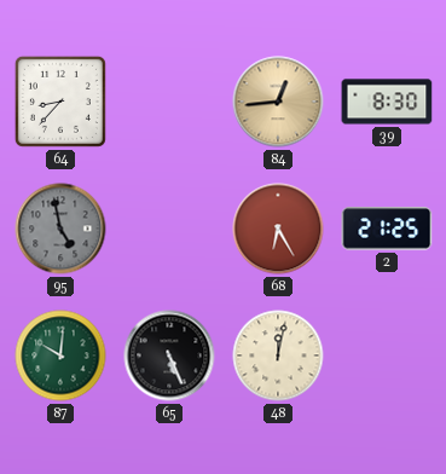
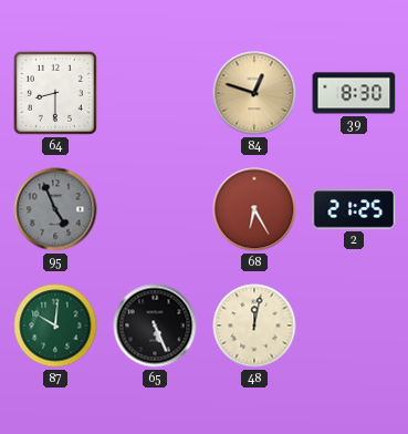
64: 8:37 -> 8:30
84: 12:44 -> 12:48
95: 4:58 -> 4:56
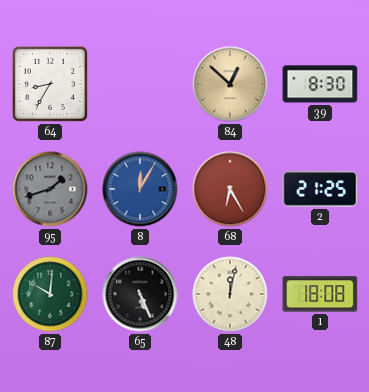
64: 8:30 -> 8:35
84: 12:48 -> 12:52
95: 4:56 -> 1:42
8: none -> 12:05
1: none -> 18:08
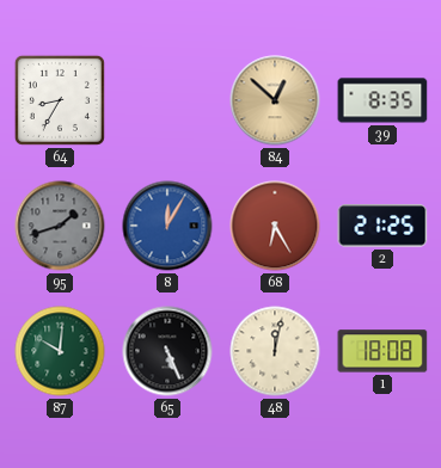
39: 8:30 -> 8:35
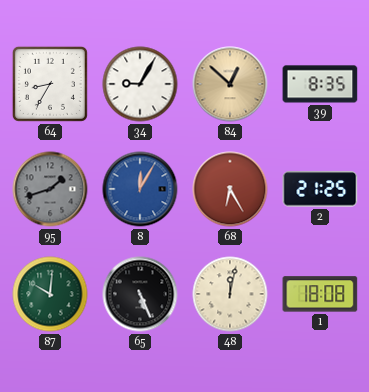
34: none -> 9:05
